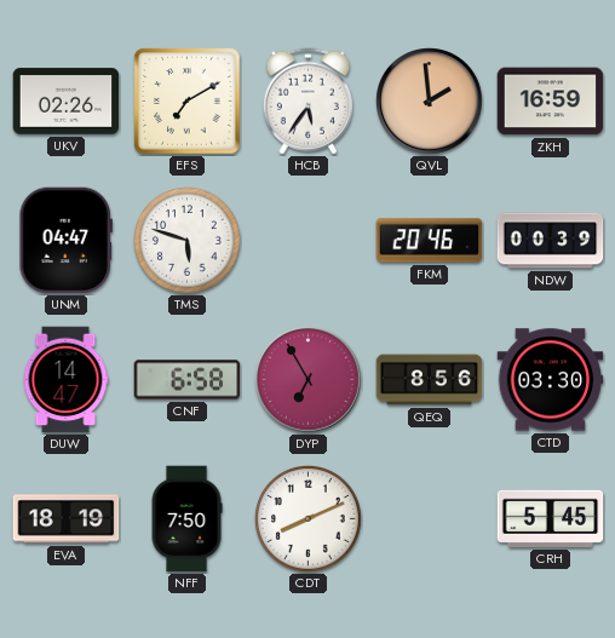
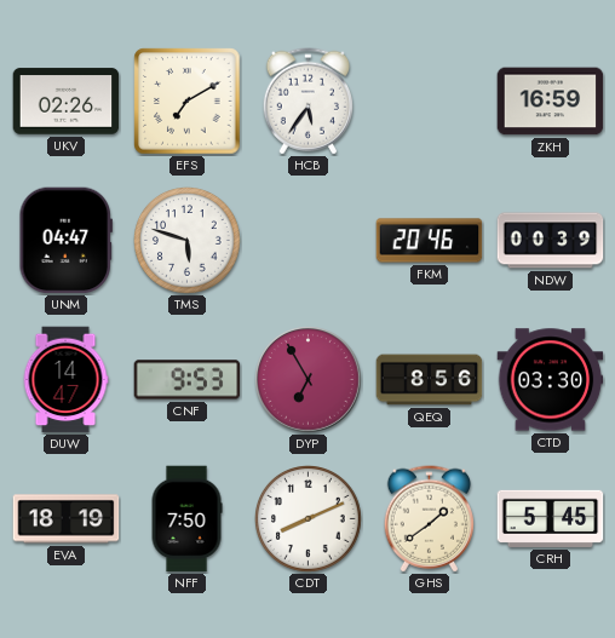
QVL: 1:59 -> none
CNF: 6:58 -> 9:53
GHS: none -> 1:39
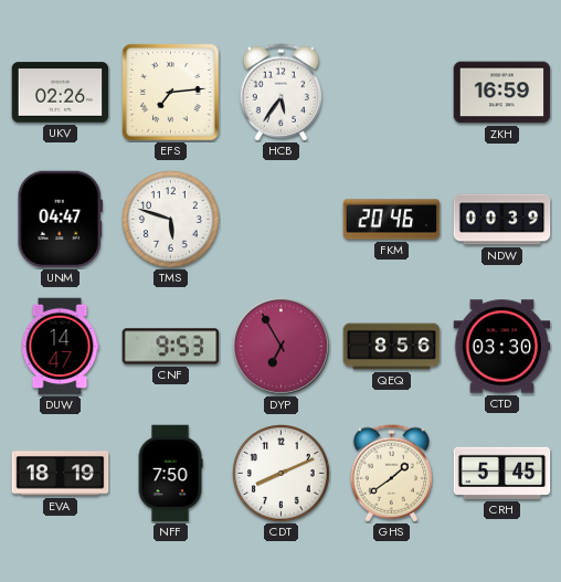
EFS: 7:10 -> 7:14
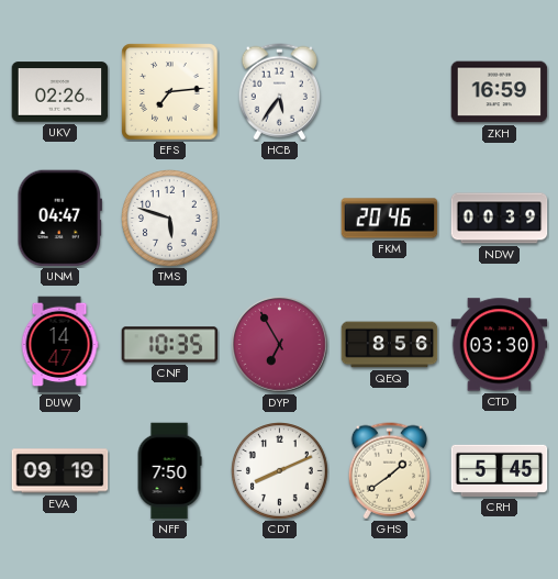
CNF: 9:53 -> 10:35
EVA: 18:19 -> 09:19
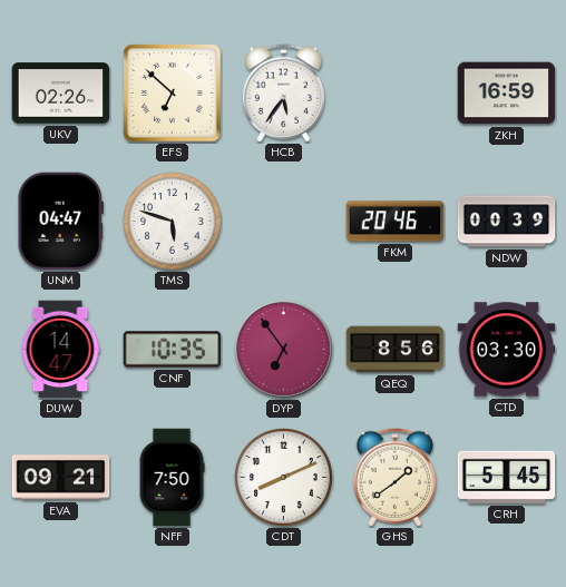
EFS: 7:14 -> 6:52
DYP: 6:55 -> 6:54
EVA: 09:19 -> 09:21
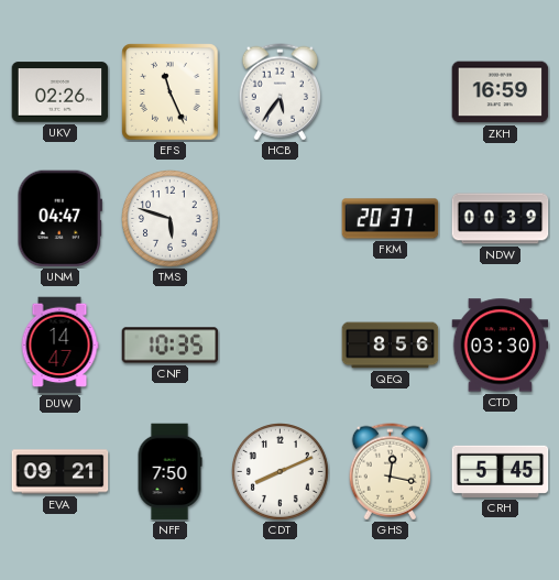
EFS: 6:52 -> 11:26
FKM: 20:46 -> 20:37
DYP: 6:54 -> none
GHS: 1:39 -> 12:17
